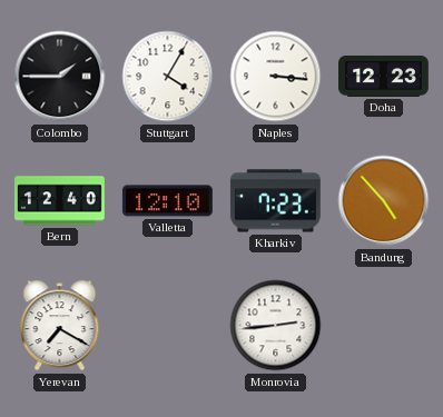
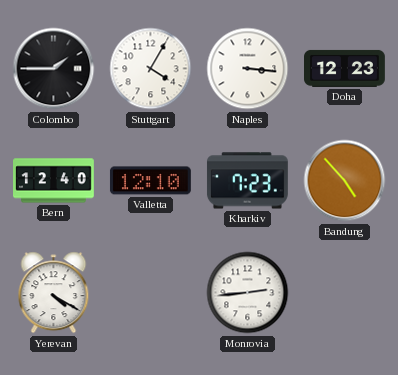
Yerevan: 7:20 -> 4:20
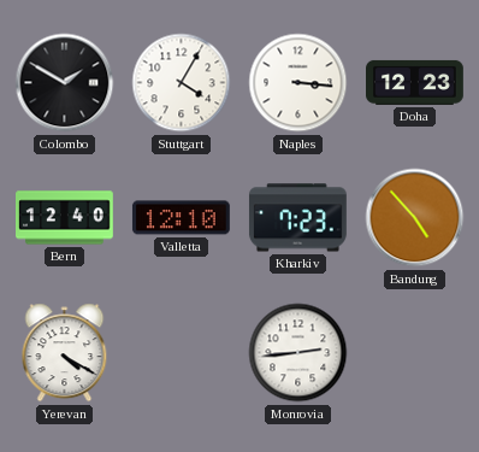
Colombo: 1:45 -> 1:50
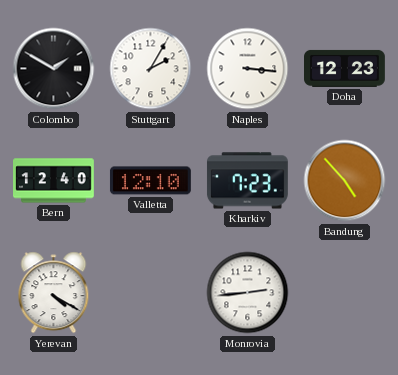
Stuttgart: 4:05 -> 2:05
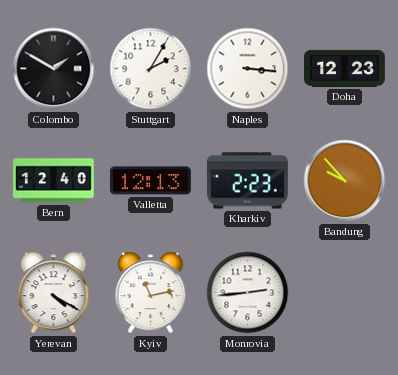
Valletta: 12:10 -> 12:13
Kharkiv: 7:23 -> 2:23
Bandung: 4:53 -> 9:53
Kyiv: none -> 11:13
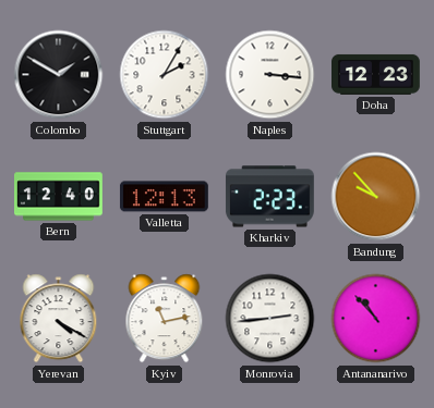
Antananarivo: none -> 10:53
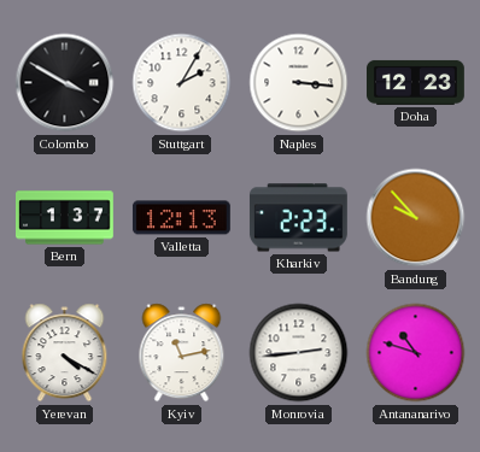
Colombo: 1:50 -> 3:50
Bern: 12:40 -> 1:37
Antananarivo: 10:53 -> 10:48
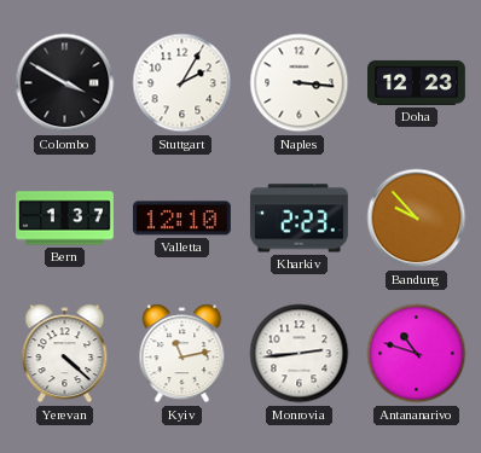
Valletta: 12:13 -> 12:10
Yerevan: 4:20 -> 4:22
